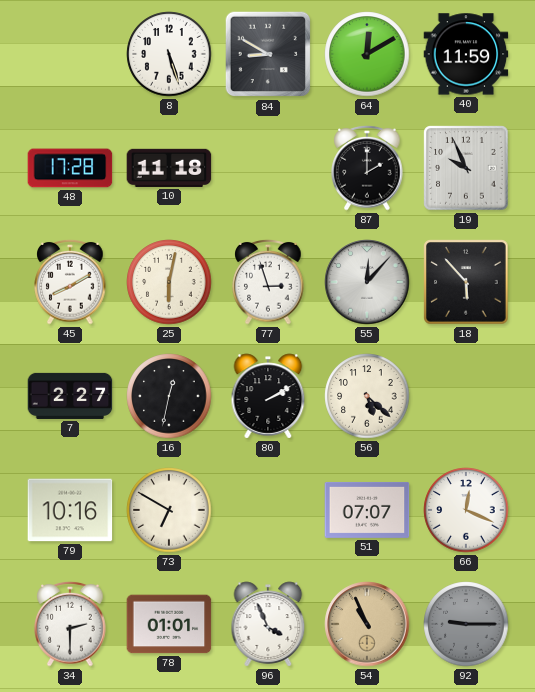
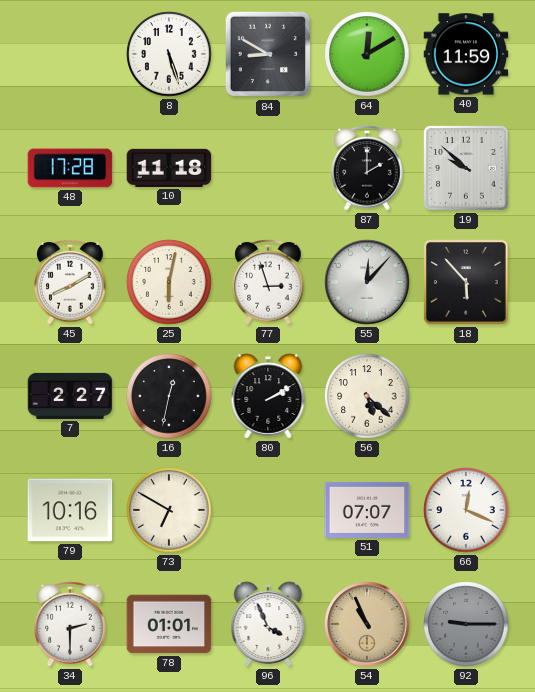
19: 9:56 -> 9:52
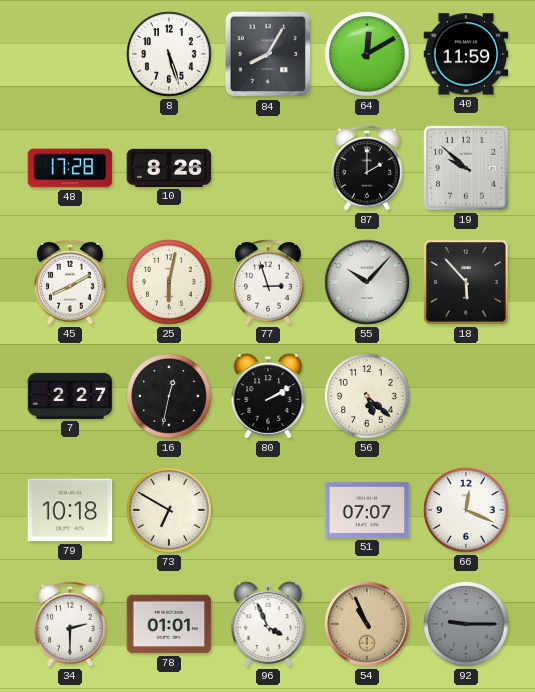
84: 8:50 -> 8:05
10: 11:18 -> 8:26
55: 12:07 -> 10:07
79: 10:16 -> 10:18
